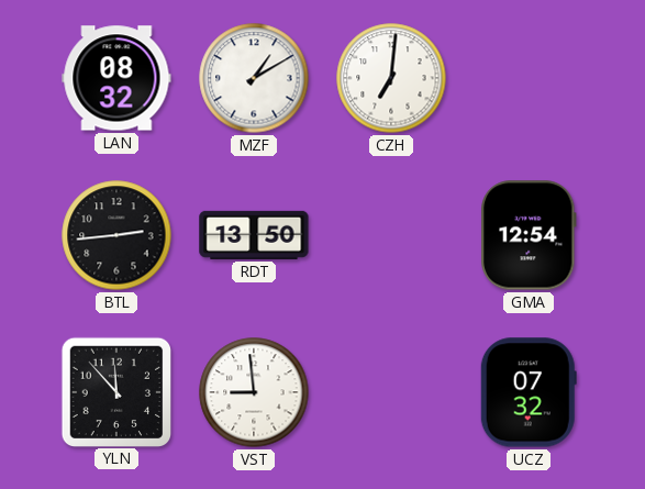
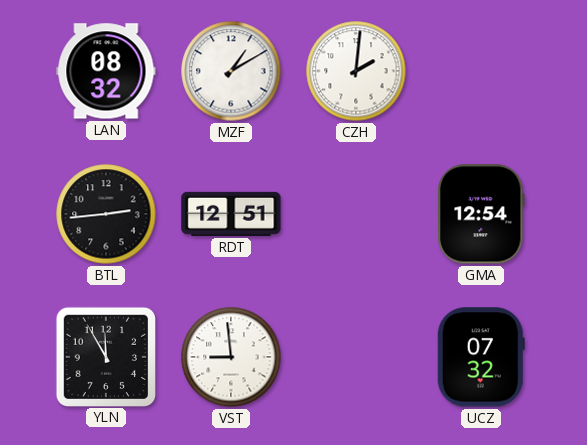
CZH: 7:01 -> 2:01
RDT: 13:50 -> 12:51
YLN: 11:53 -> 11:55
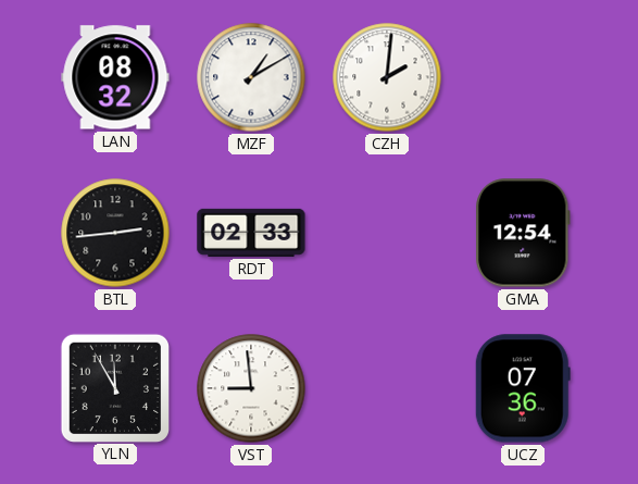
RDT: 12:51 -> 02:33
UCZ: 07:32 -> 07:36
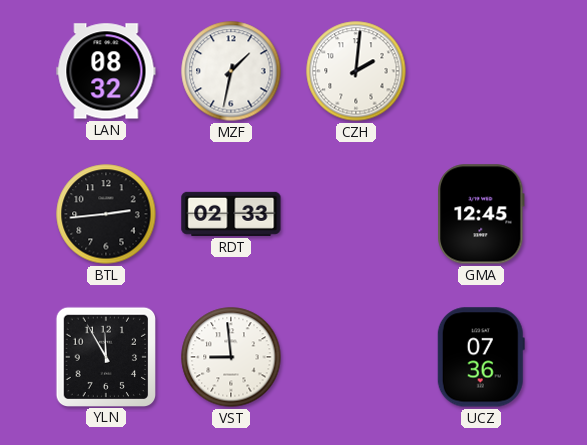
MZF: 1:10 -> 1:32
GMA: 12:54 -> 12:45
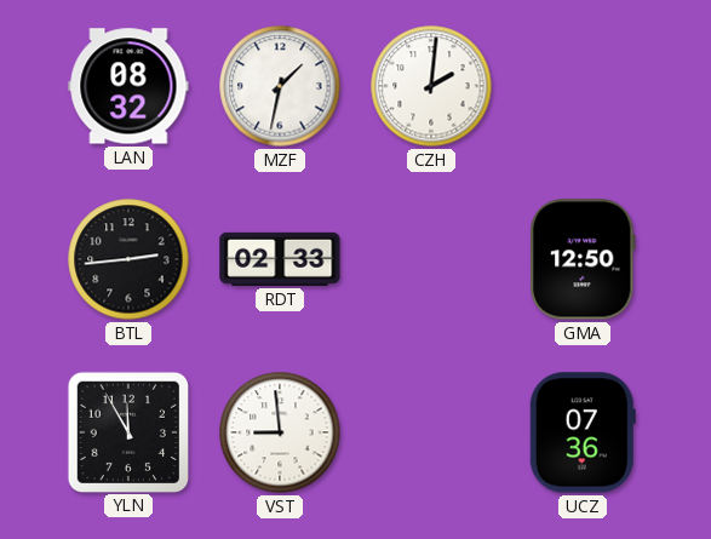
GMA: 12:45 -> 12:50
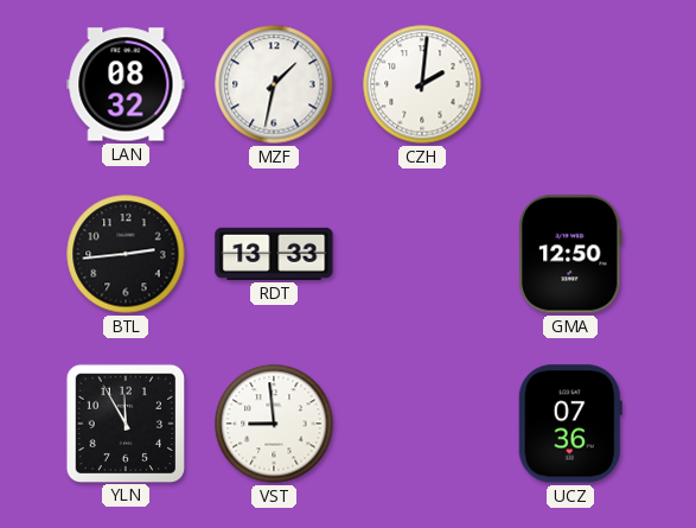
RDT: 02:33 -> 13:33
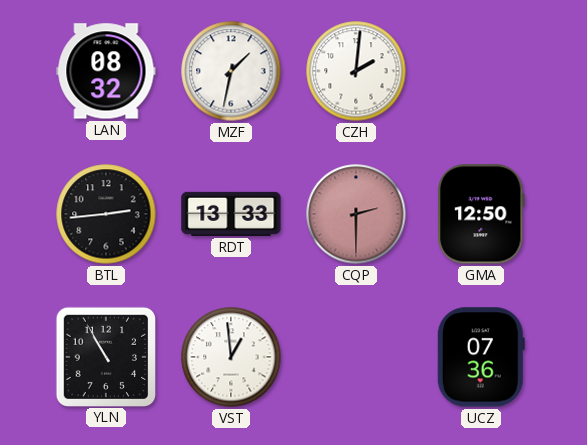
CQP: none -> 2:30
YLN: 11:55 -> 10:55
VST: 8:59 -> 12:59
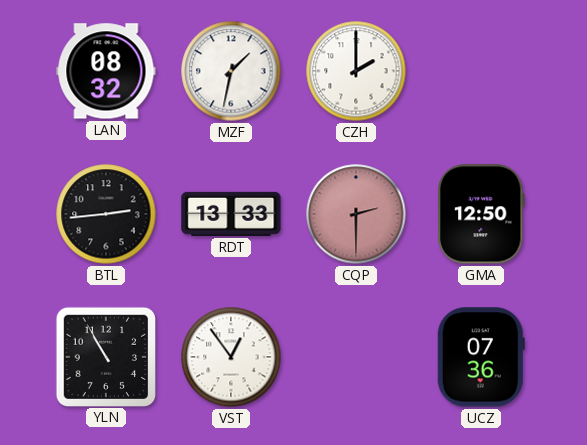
CZH: 2:01 -> 2:00
VST: 12:59 -> 12:54
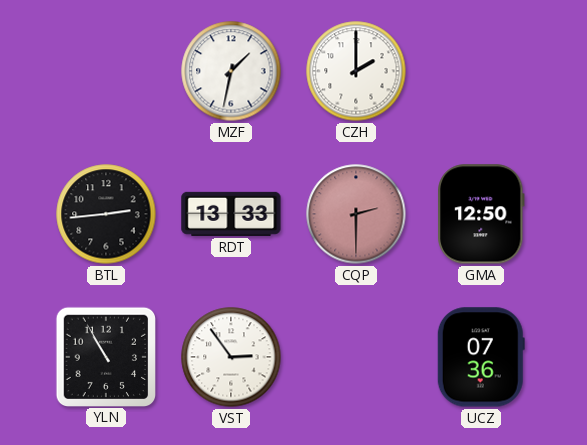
LAN: 08:32 -> none
VST: 12:54 -> 2:54
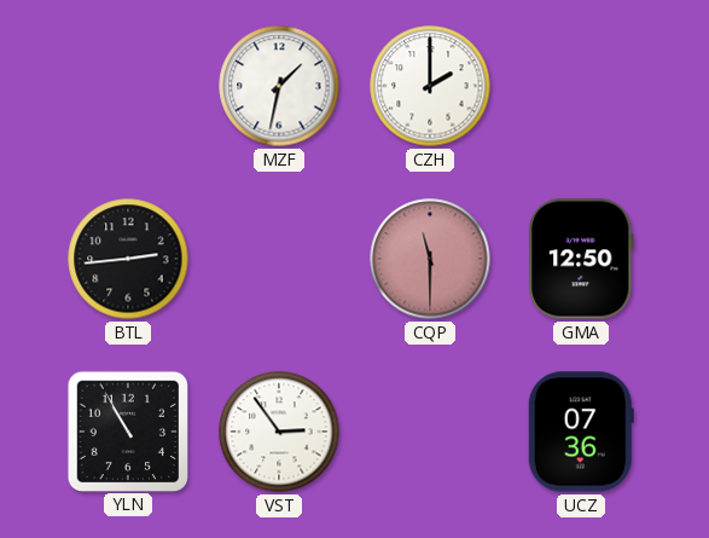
RDT: 13:33 -> none
CQP: 2:30 -> 11:30
